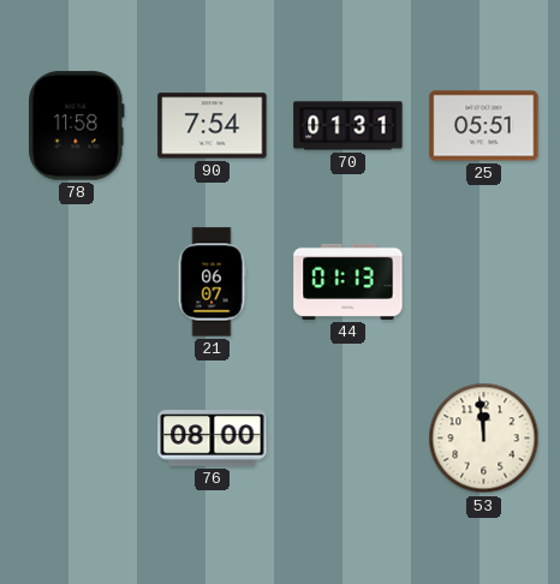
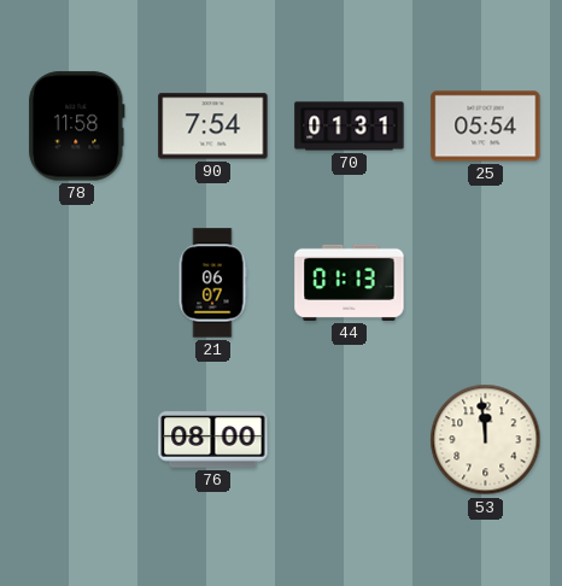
25: 05:51 -> 05:54
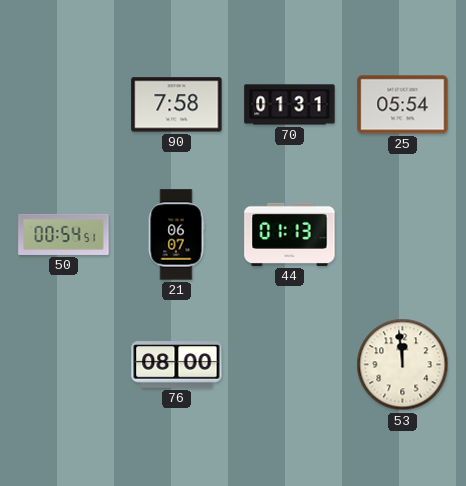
78: 11:58 -> none
90: 7:54 -> 7:58
50: none -> 00:54
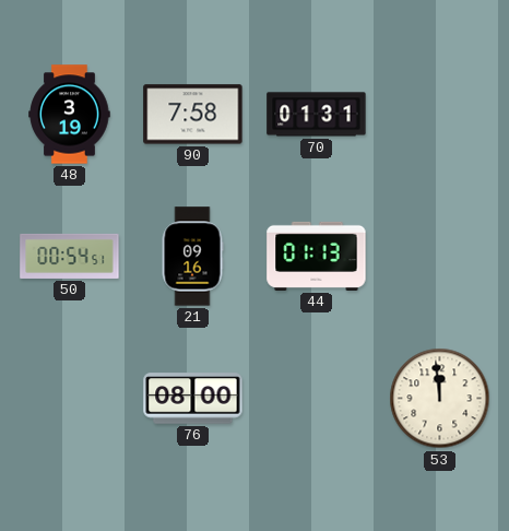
48: none -> 3:19
25: 05:54 -> none
21: 06:07 -> 09:16
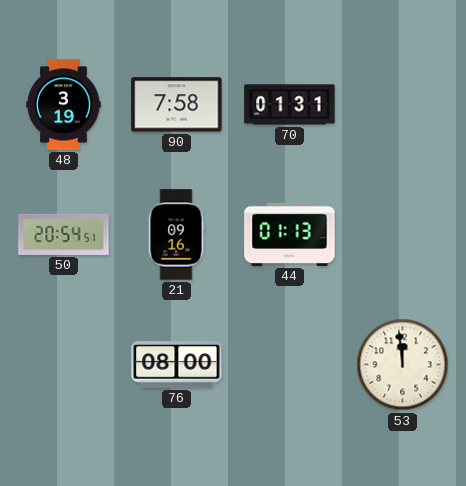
50: 00:54 -> 20:54
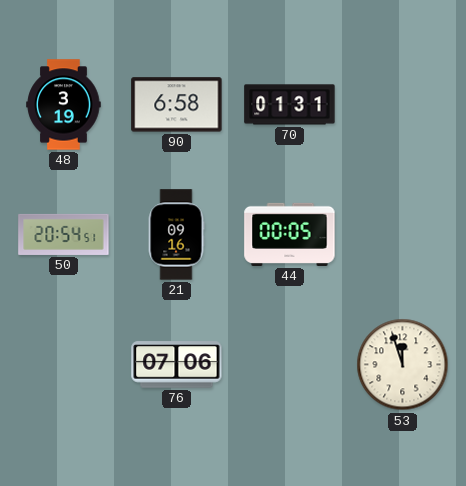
90: 7:58 -> 6:58
44: 01:13 -> 00:05
76: 08:00 -> 07:06
53: 11:59 -> 11:57
